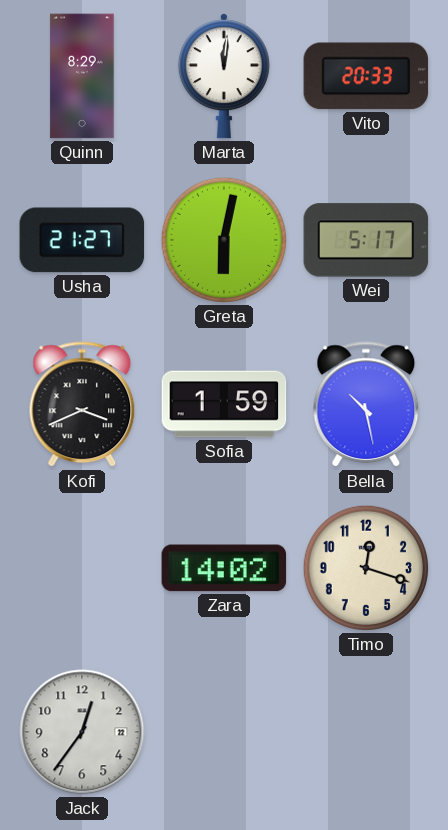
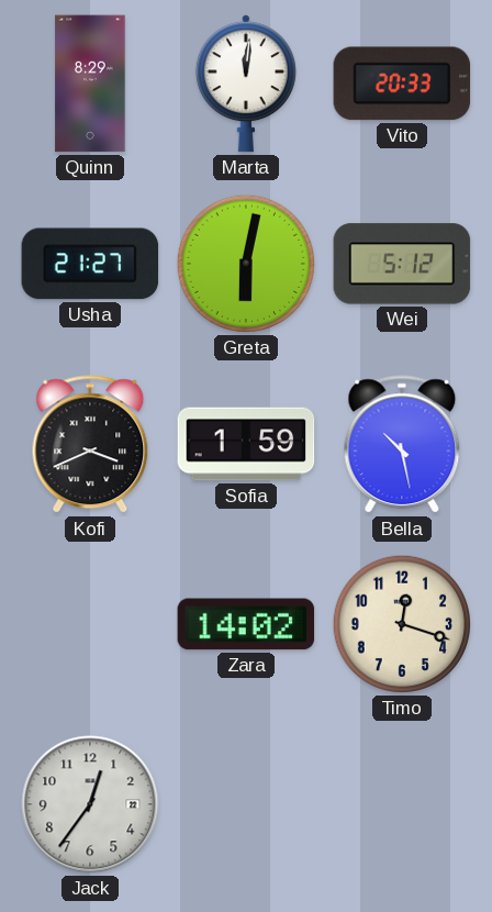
Wei: 5:17 -> 5:12
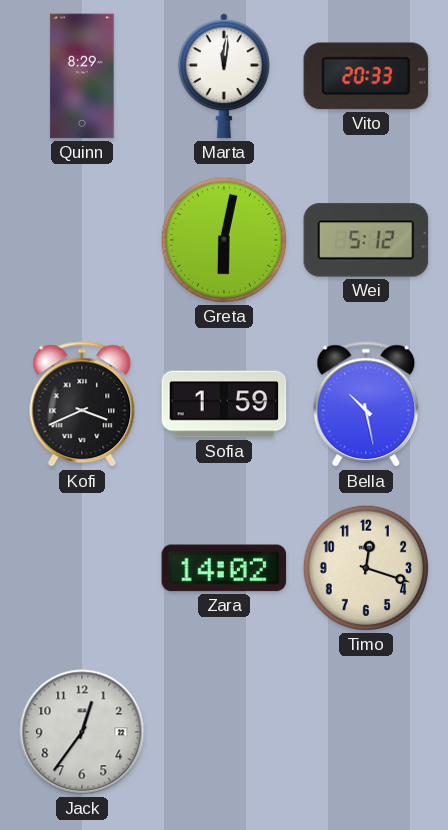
Usha: 21:27 -> none
